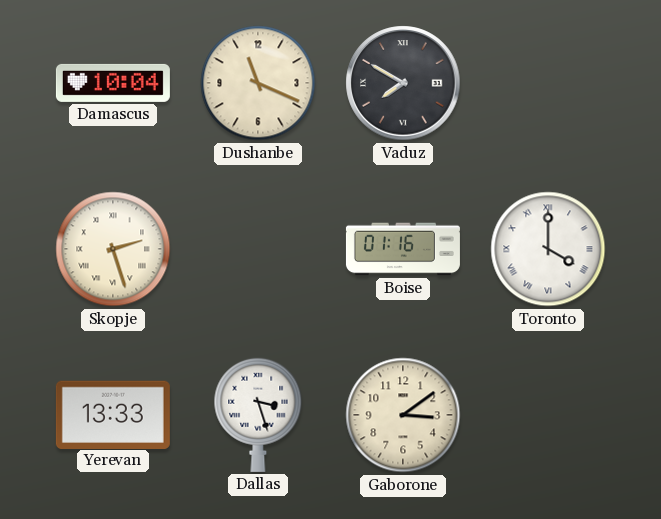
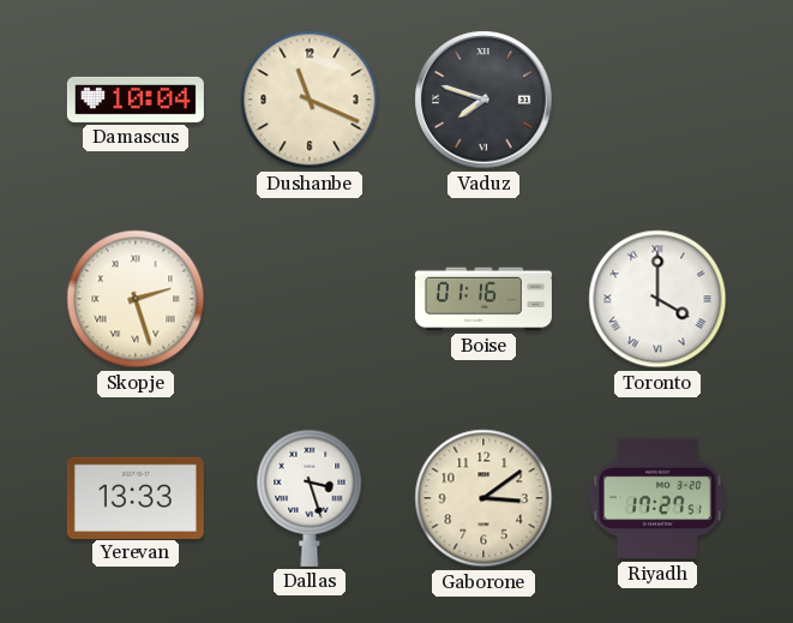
Vaduz: 7:50 -> 7:48
Riyadh: none -> 17:27
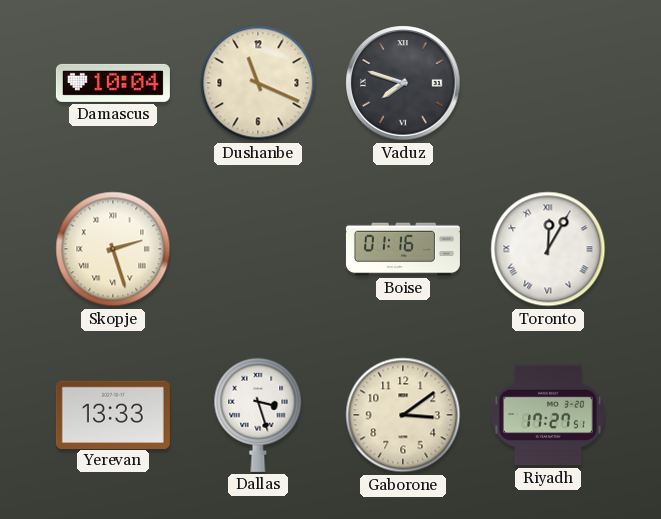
Toronto: 4:00 -> 12:05
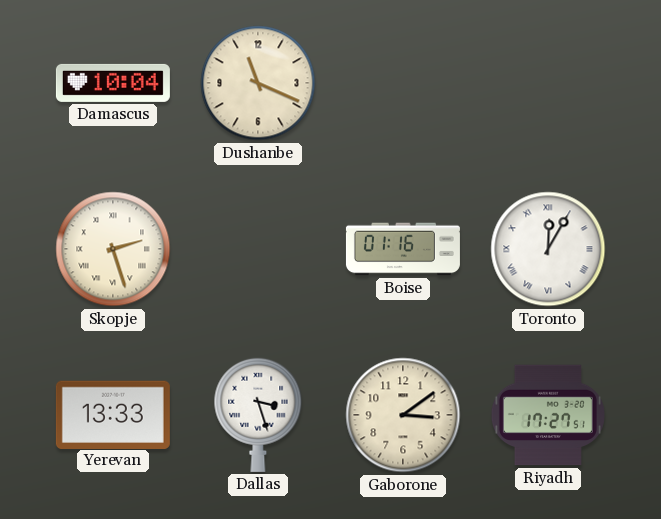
Vaduz: 7:48 -> none
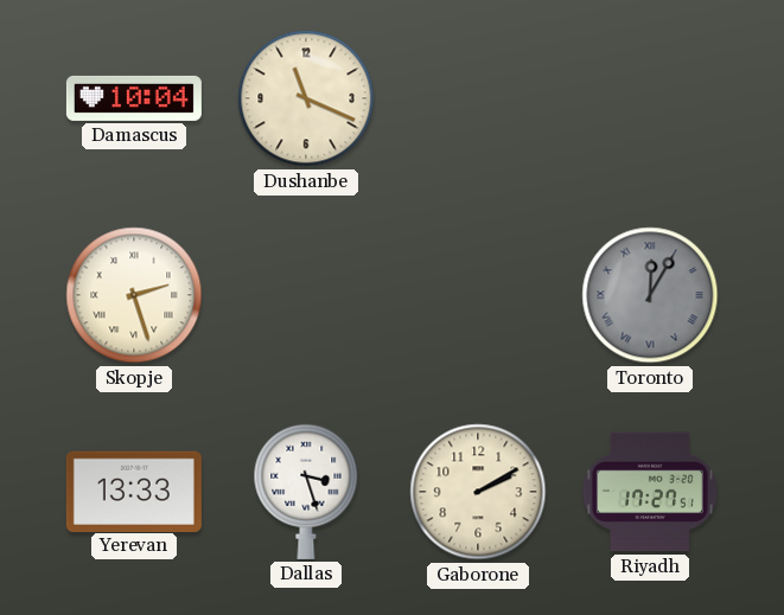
Boise: 01:16 -> none
Toronto dial: white -> grey
Gaborone: 3:09 -> 2:10
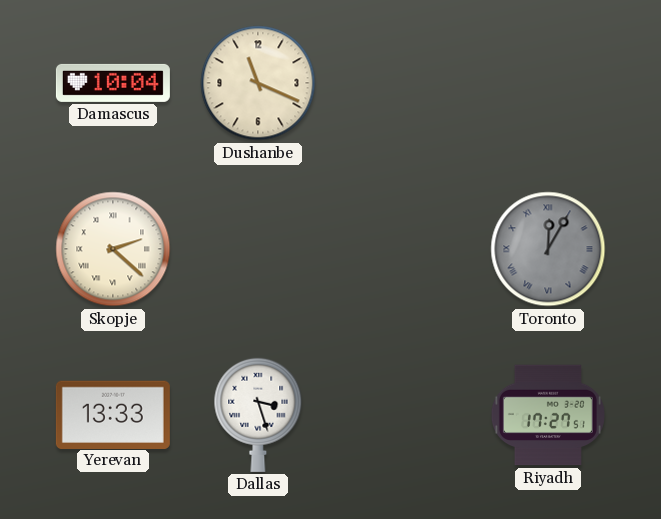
Skopje: 2:27 -> 2:22
Gaborone: 2:10 -> none
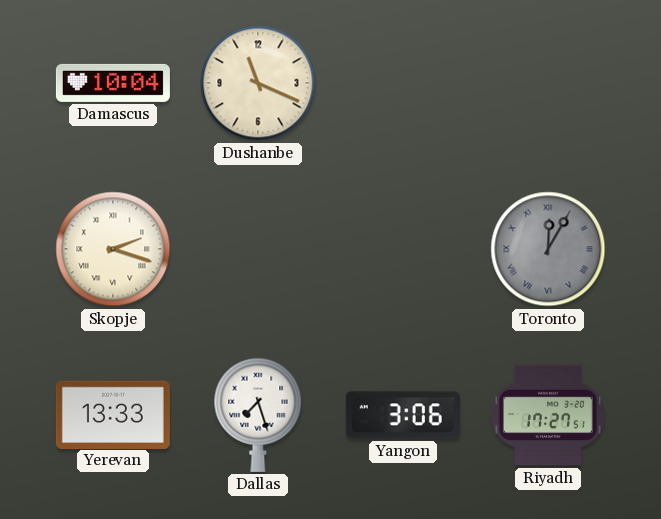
Skopje: 2:22 -> 2:18
Dallas: 3:27 -> 7:27
Yangon: none -> 3:06
